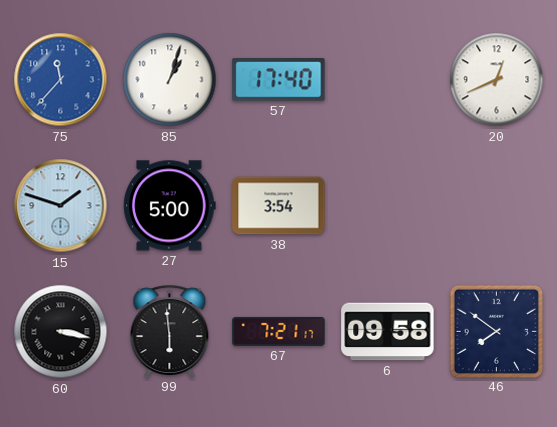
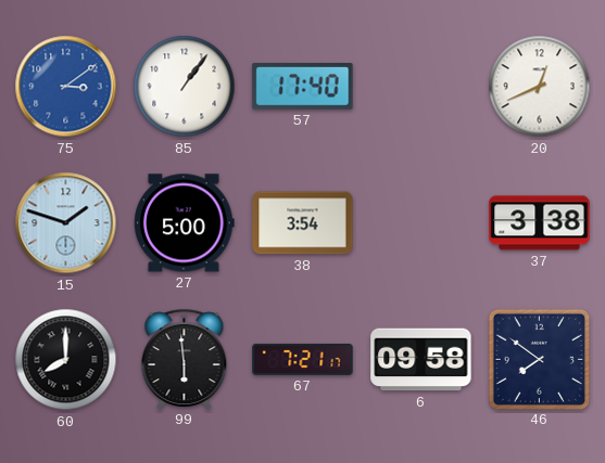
75: 11:37 -> 3:09
85: 1:03 -> 1:06
37: none -> 3:38
60: 3:17 -> 8:00
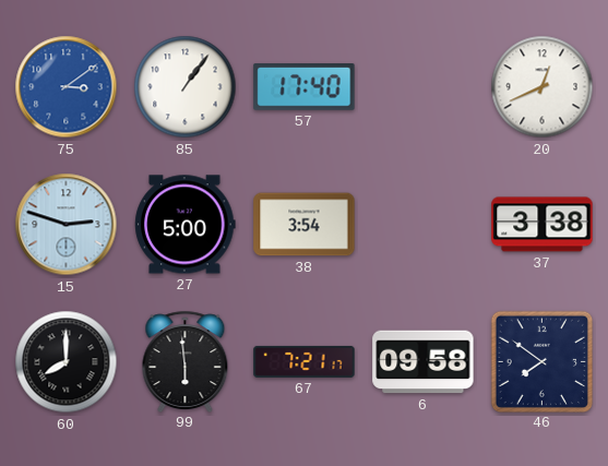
15: 1:48 -> 2:48
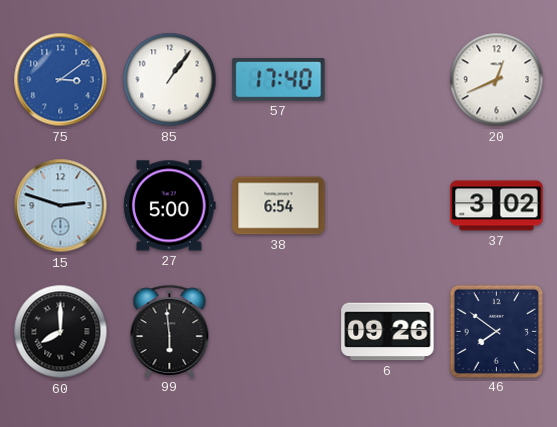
38: 3:54 -> 6:54
37: 3:38 -> 3:02
67: 7:21 -> none
6: 09:58 -> 09:26
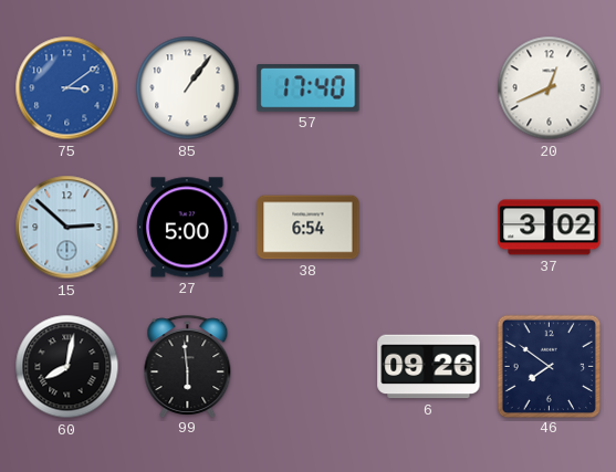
15: 2:48 -> 2:52
60: 8:00 -> 8:02
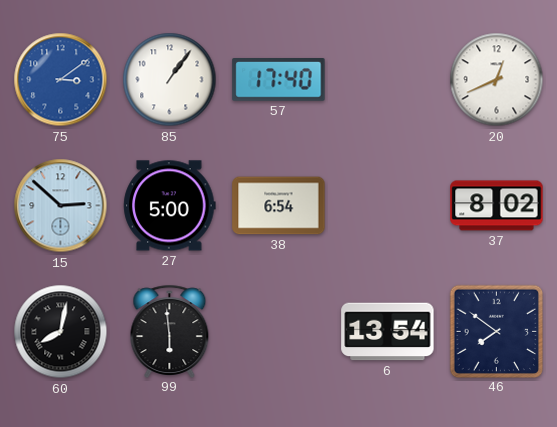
37: 3:02 -> 8:02
6: 09:26 -> 13:54
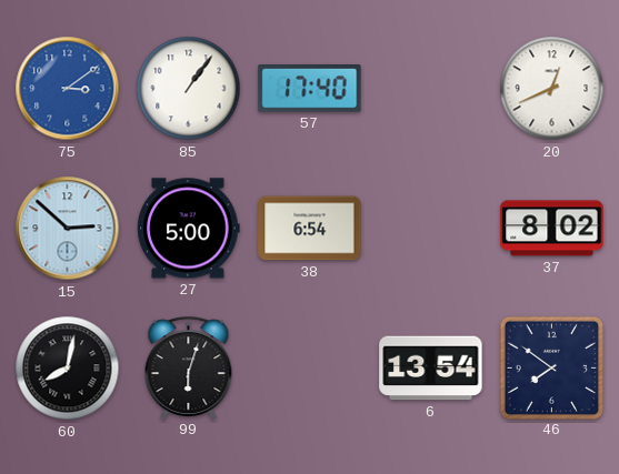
99: 5:59 -> 6:03
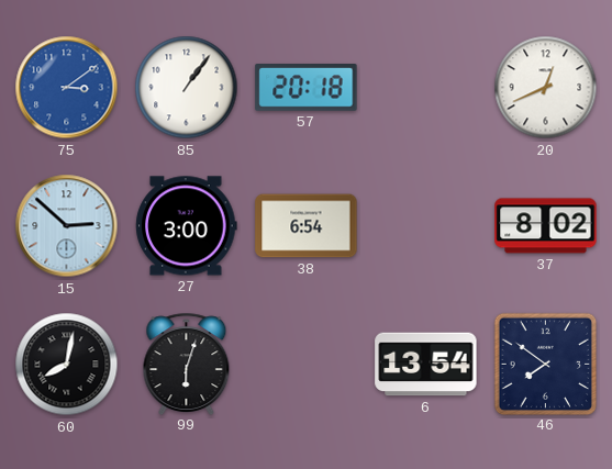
57: 17:40 -> 20:18
27: 5:00 -> 3:00
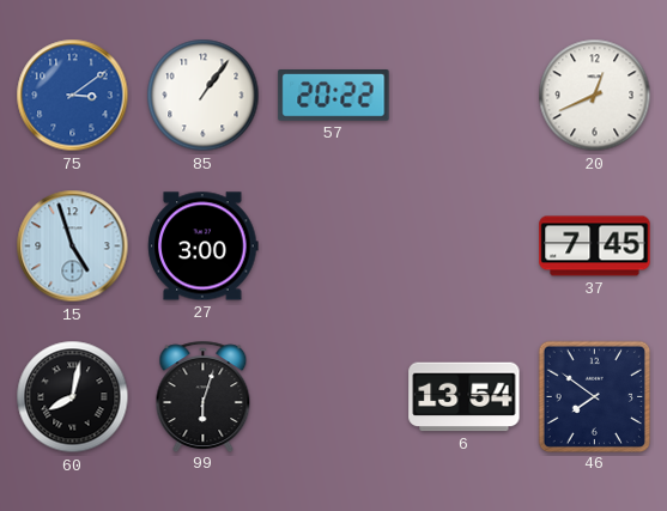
57: 20:18 -> 20:22
15: 2:52 -> 4:57
38: 6:54 -> none
37: 8:02 -> 7:45
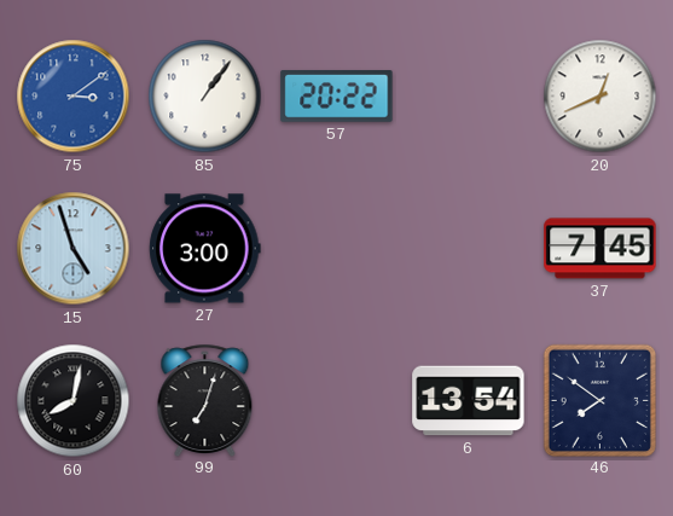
99: 6:03 -> 7:03
